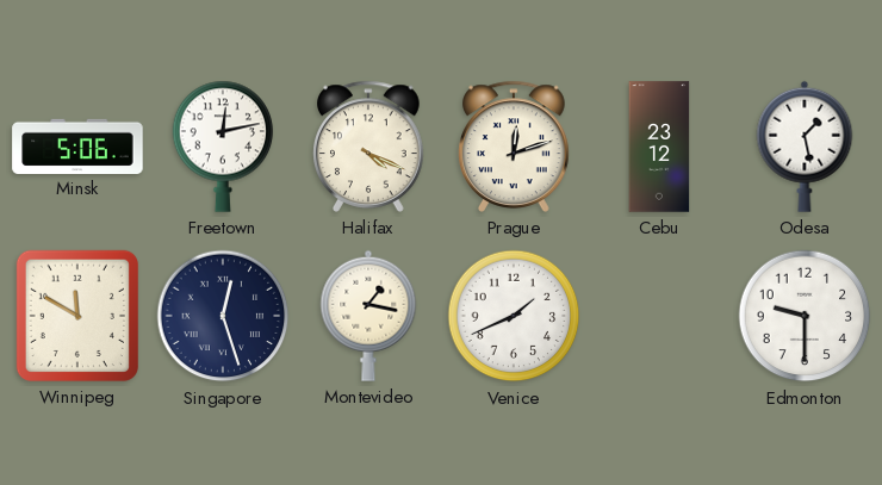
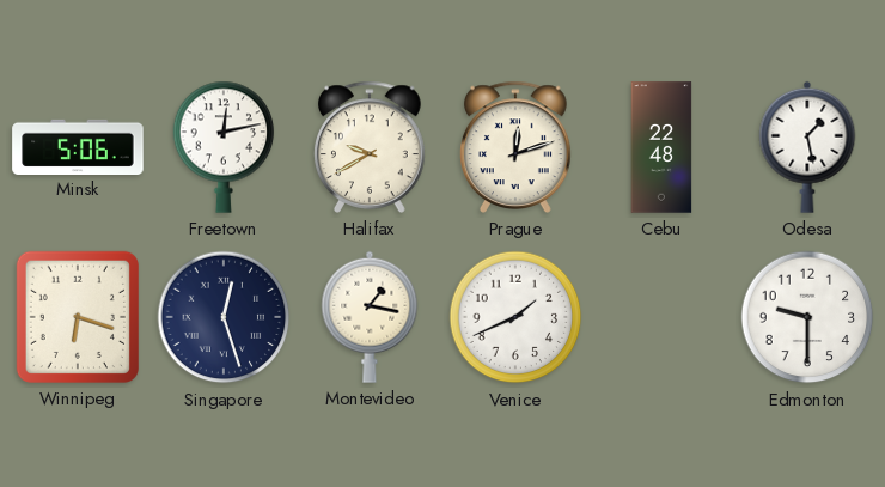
Halifax: 4:19 -> 9:40
Cebu: 23:12 -> 22:48
Winnipeg: 11:50 -> 6:18
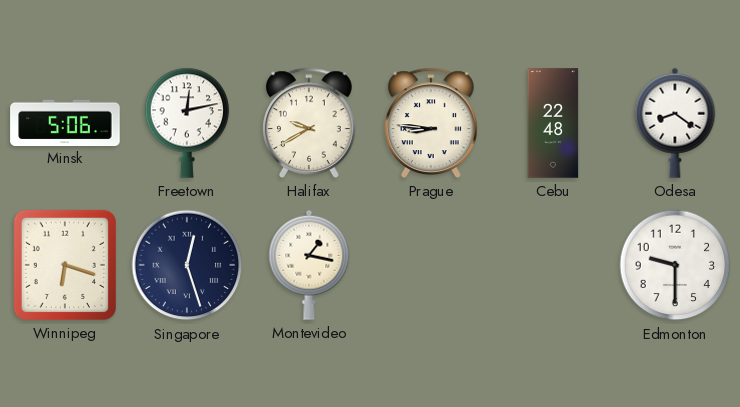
Prague: 12:12 -> 8:46
Odesa: 1:28 -> 8:21
Venice: 1:41 -> none
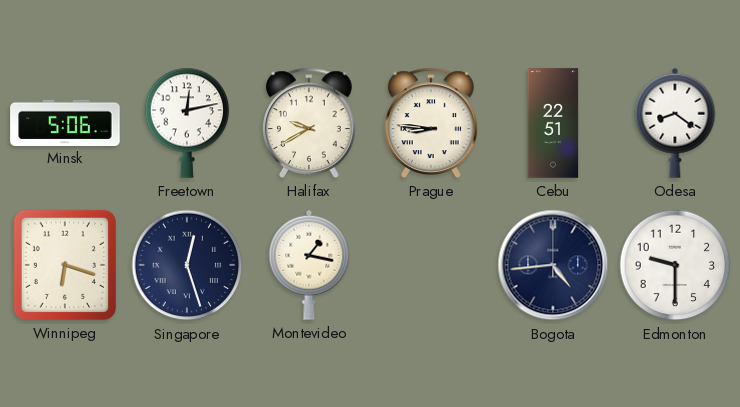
Cebu: 22:48 -> 22:51
Bogota: none -> 4:44
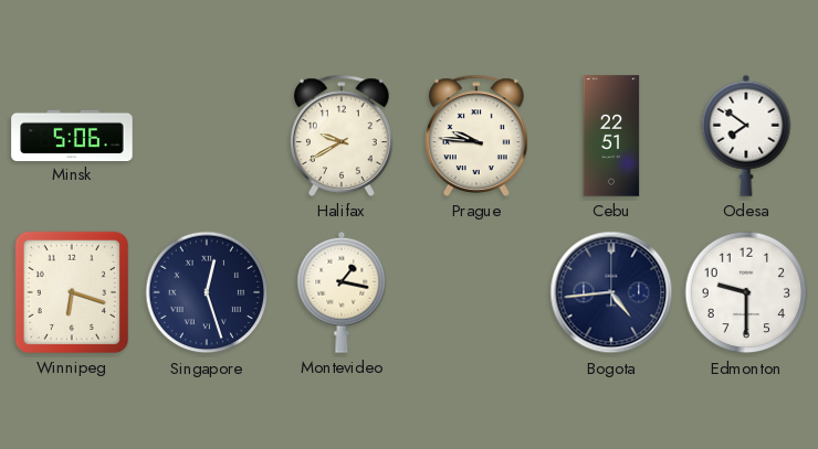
Freetown: 12:13 -> none
Prague: 8:46 -> 9:46
Odesa: 8:21 -> 7:51
